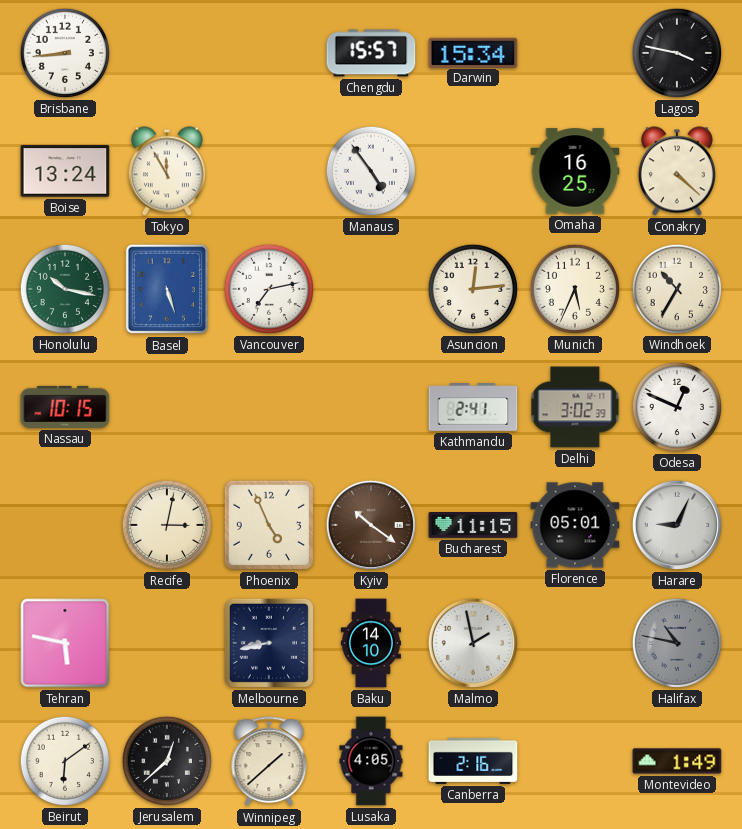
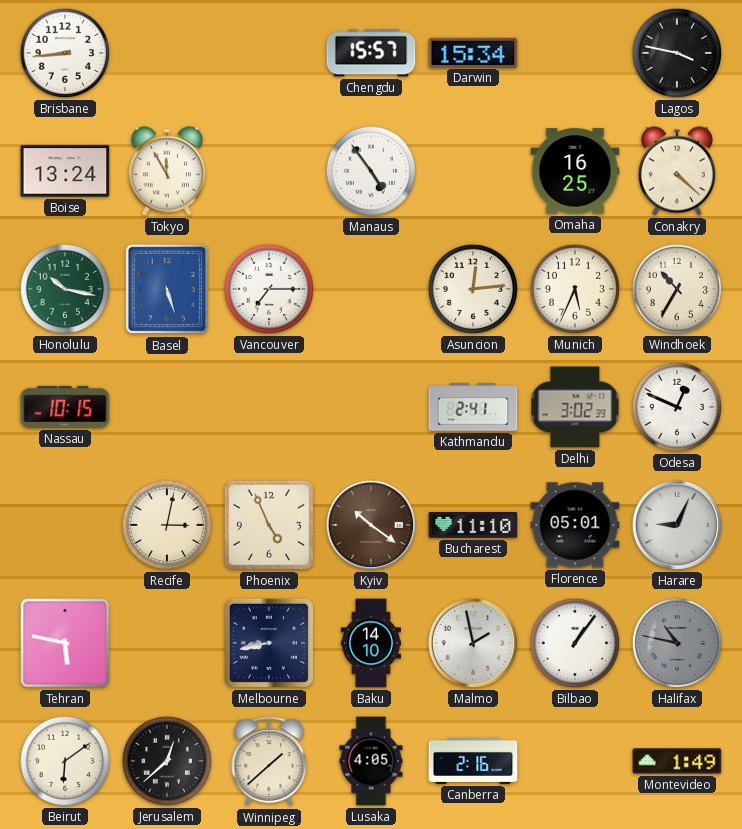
Vancouver: 7:13 -> 7:15
Bucharest: 11:15 -> 11:10
Bilbao: none -> 1:06
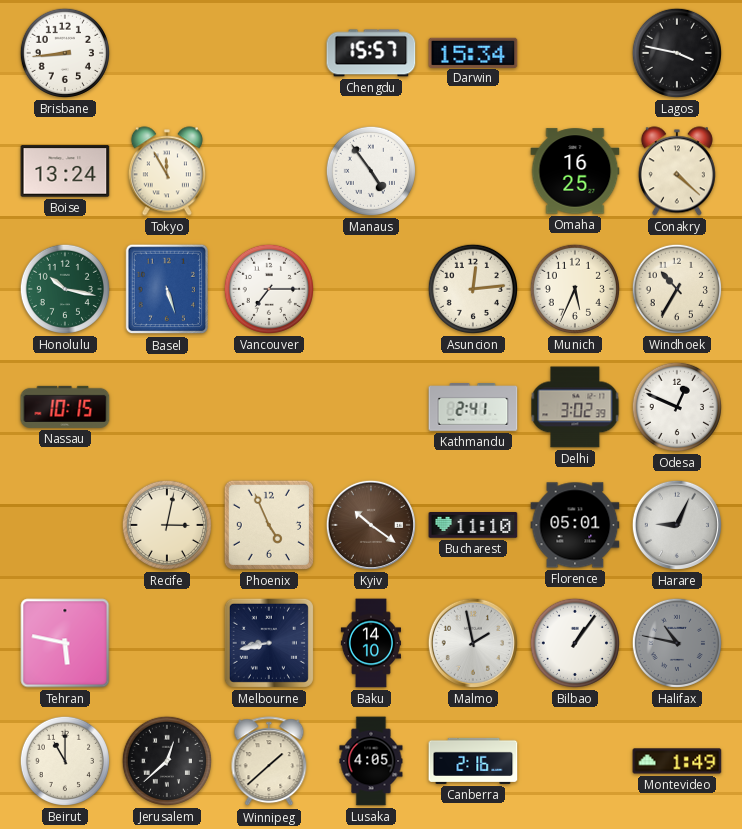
Beirut: 6:09 -> 11:00
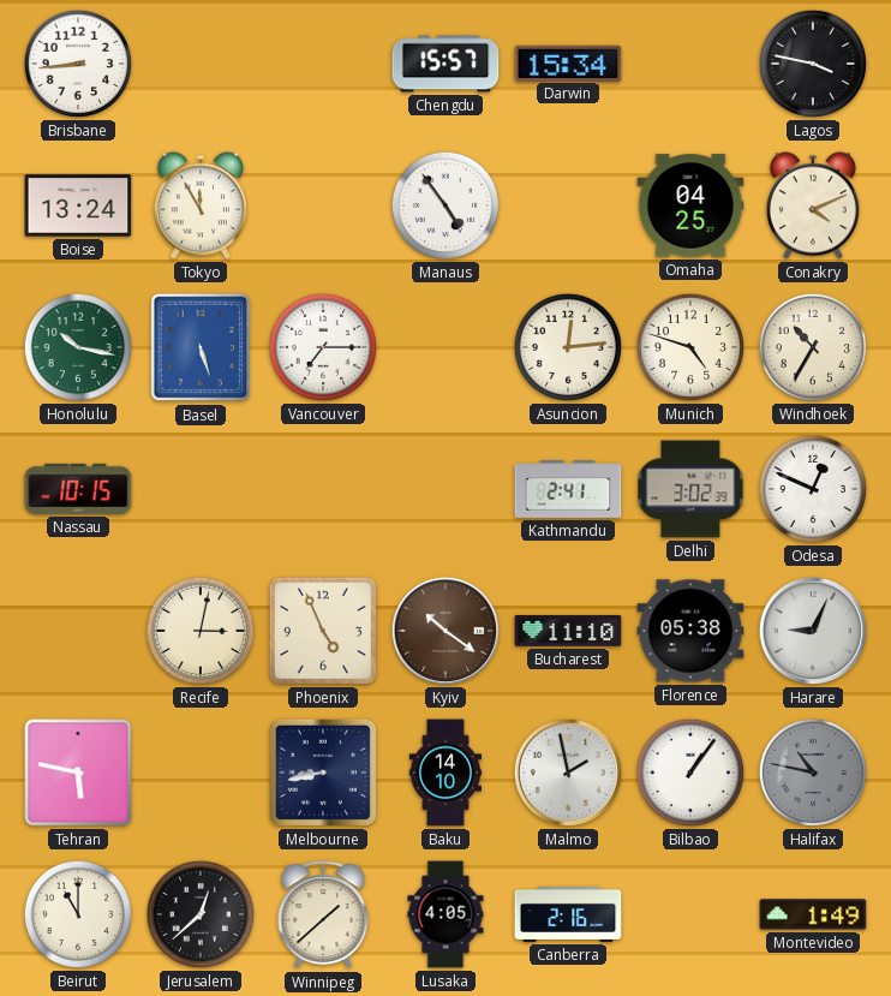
Omaha: 16:25 -> 04:25
Conakry: 4:22 -> 4:11
Munich: 5:34 -> 4:48
Florence: 05:01 -> 05:38
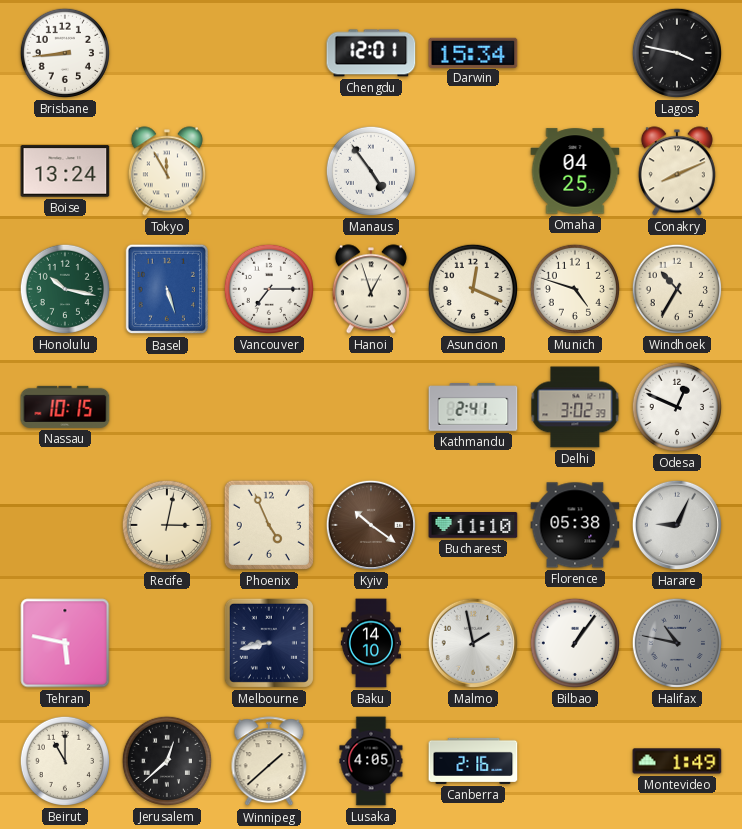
Chengdu: 15:57 -> 12:01
Conakry: 4:11 -> 8:11
Hanoi: none -> 12:57
Asuncion: 12:14 -> 12:19
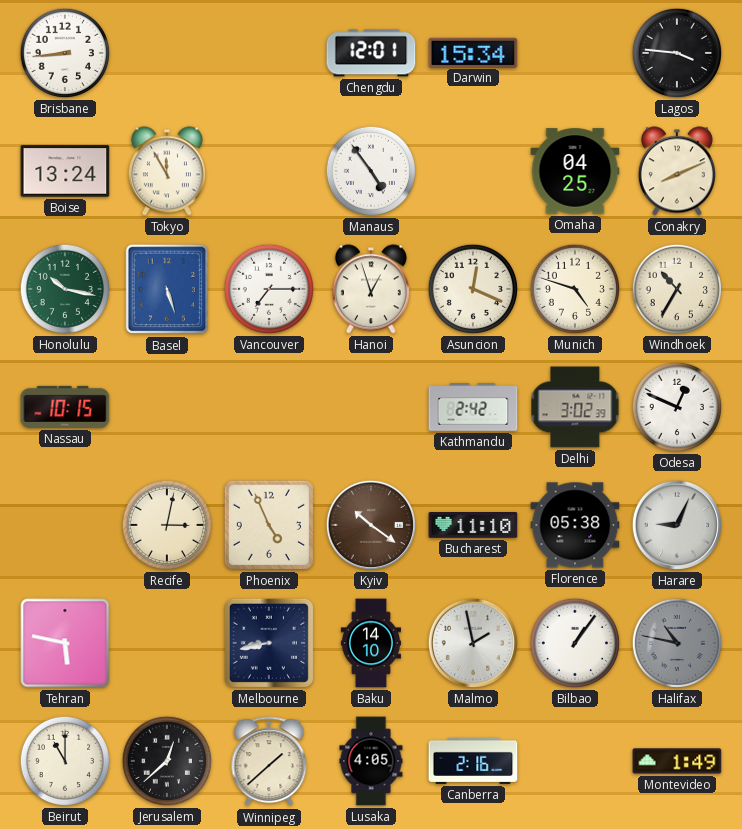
Lagos: 3:47 -> 3:46
Kathmandu: 2:41 -> 2:42
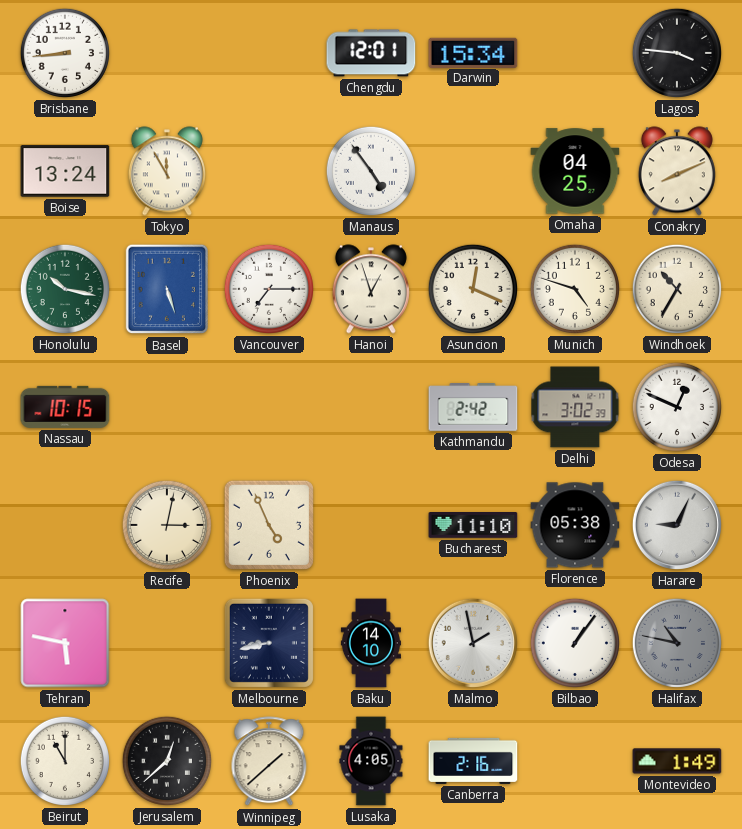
Kyiv: 10:21 -> none
